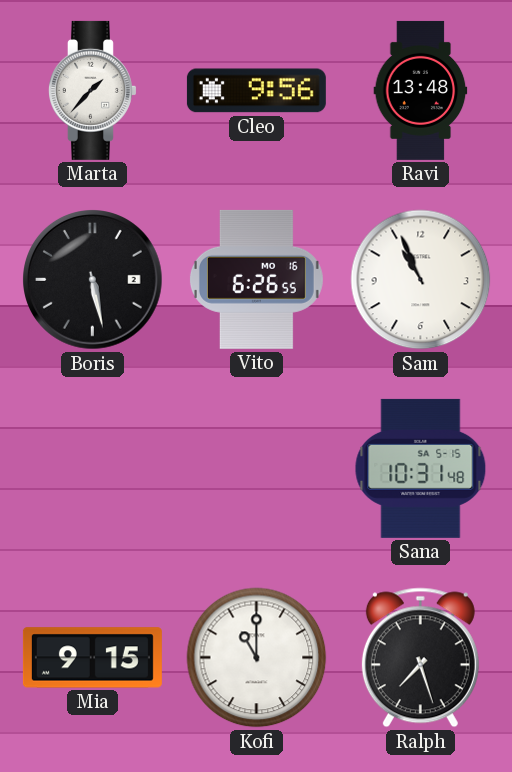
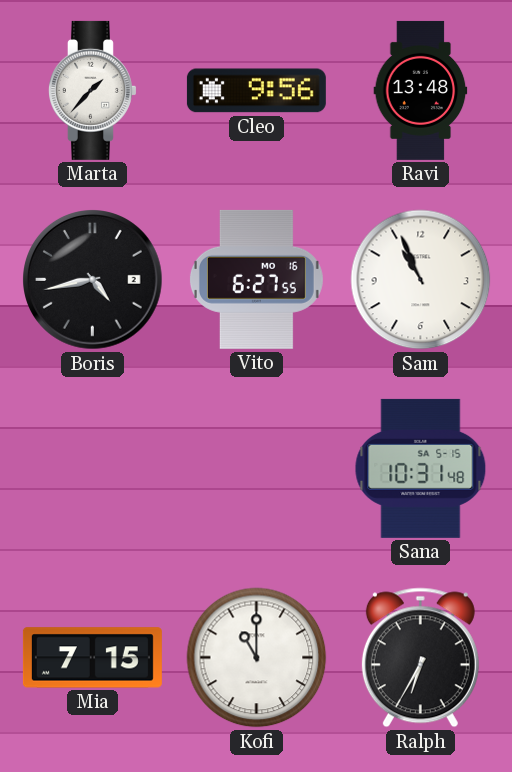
Boris: 5:28 -> 4:43
Vito: 6:26 -> 6:27
Mia: 9:15 -> 7:15
Ralph: 7:27 -> 6:35
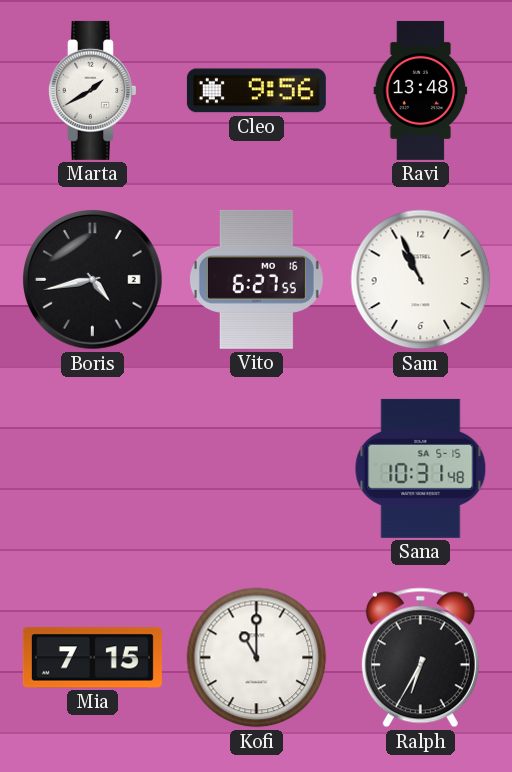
Marta: 1:37 -> 1:40
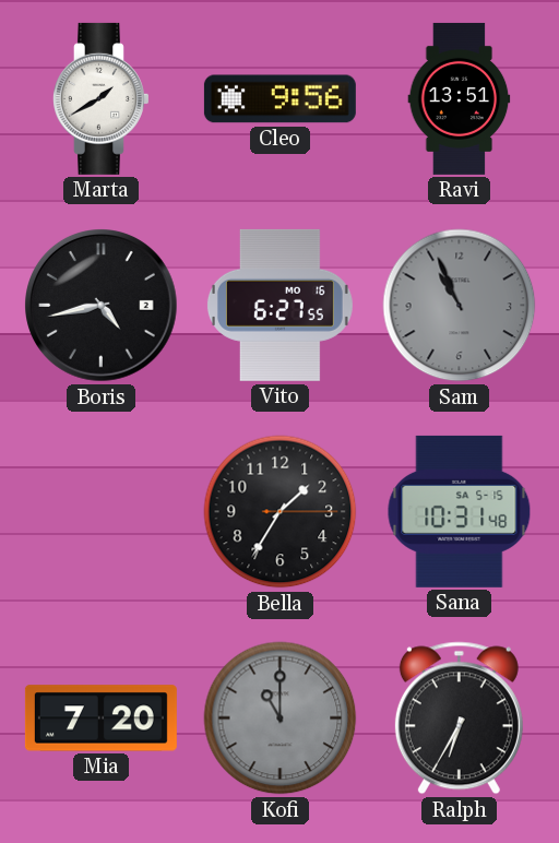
Ravi: 13:48 -> 13:51
Sam dial: white -> grey
Bella: none -> 1:35
Mia: 7:15 -> 7:20
Kofi dial: white -> grey
